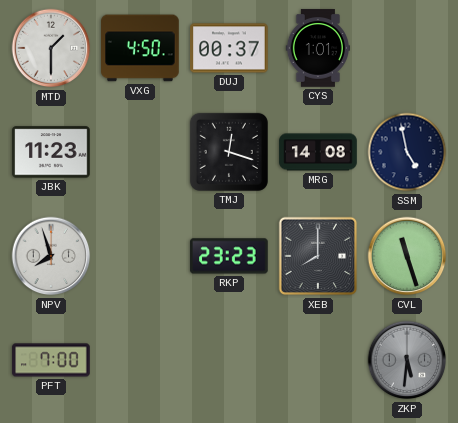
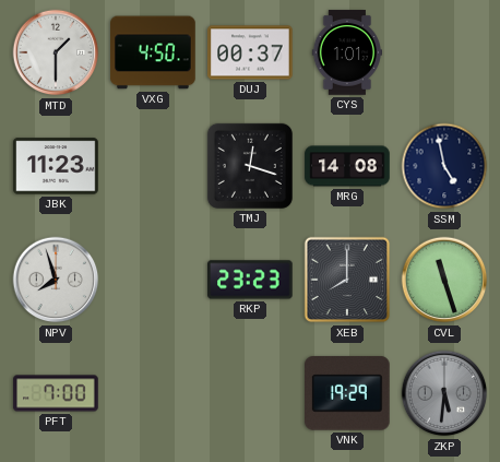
VNK: none -> 19:29
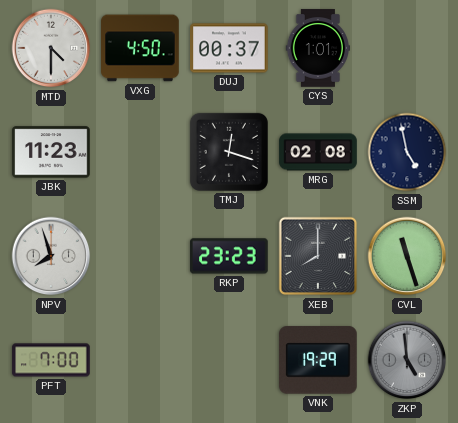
MTD: 1:30 -> 4:30
MRG: 14:08 -> 02:08
ZKP: 5:31 -> 4:59
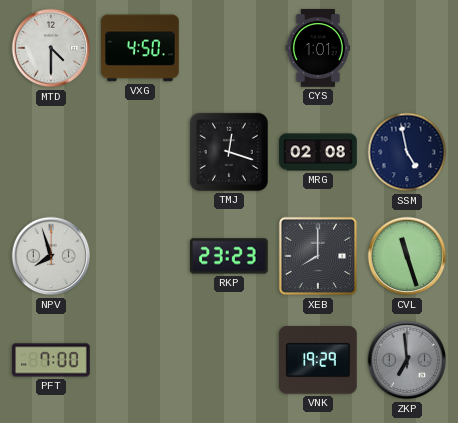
DUJ: 00:37 -> none
JBK: 11:23 -> none
ZKP: 4:59 -> 6:59
